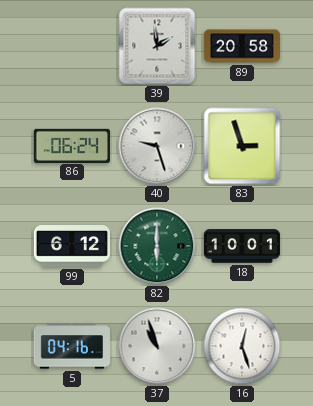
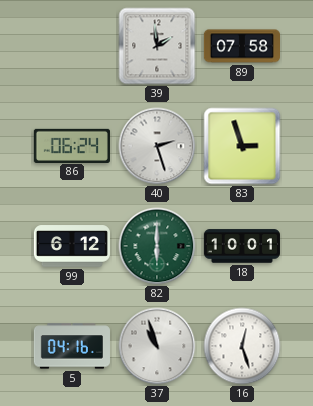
89: 20:58 -> 07:58
40: 9:27 -> 2:27
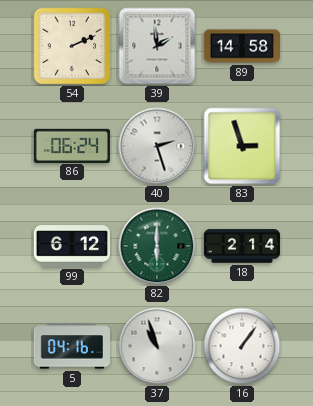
54: none -> 2:11
89: 07:58 -> 14:58
18: 10:01 -> 2:14
16: 12:27 -> 1:06
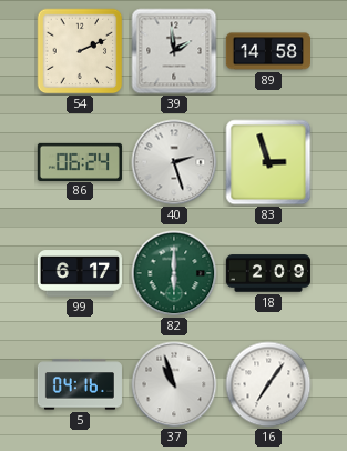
99: 6:12 -> 6:17
18: 2:14 -> 2:09
16: 1:06 -> 7:06
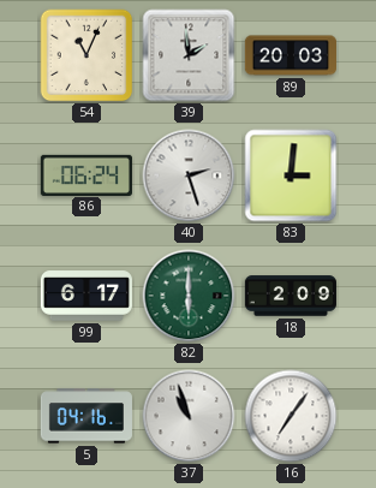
54: 2:11 -> 11:04
89: 14:58 -> 20:03
83: 2:57 -> 3:01
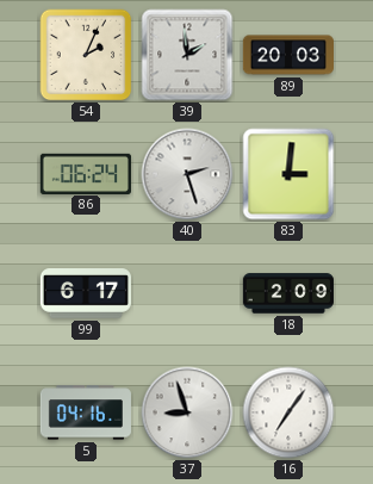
54: 11:04 -> 2:04
82: 6:00 -> none
37: 10:57 -> 8:57
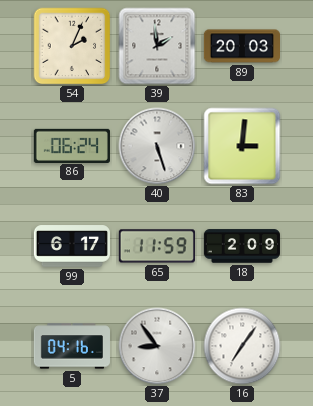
40: 2:27 -> 5:27
65: none -> 11:59
37: 8:57 -> 8:54
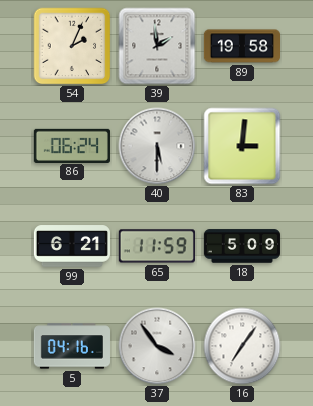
89: 20:03 -> 19:58
40: 5:27 -> 5:30
99: 6:17 -> 6:21
18: 2:09 -> 5:09
37: 8:54 -> 3:54
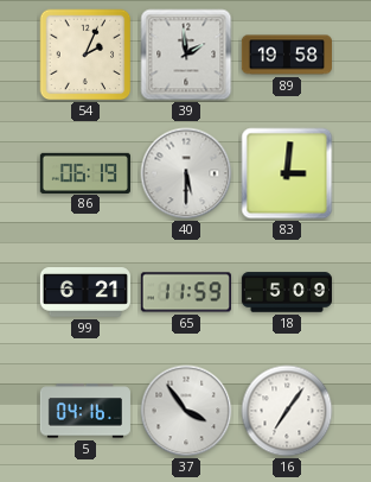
86: 06:24 -> 06:19
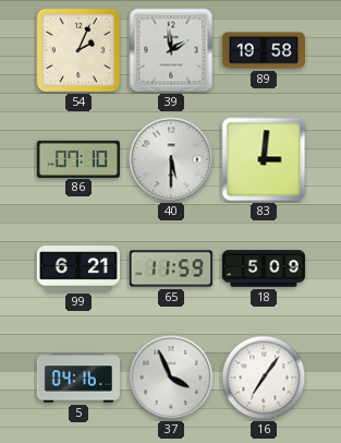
86: 06:19 -> 07:10
37: 3:54 -> 3:56
